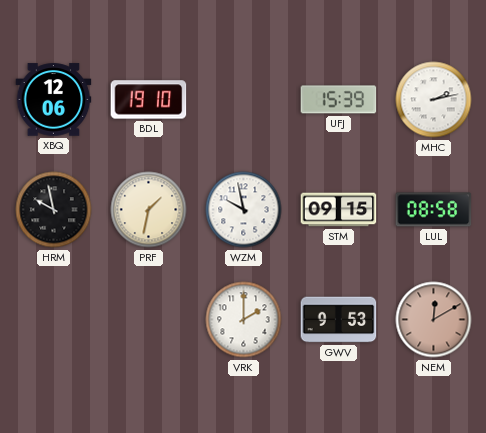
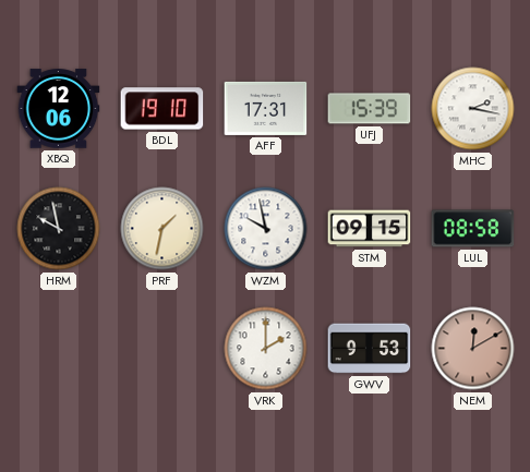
AFF: none -> 17:31
MHC: 2:13 -> 2:17
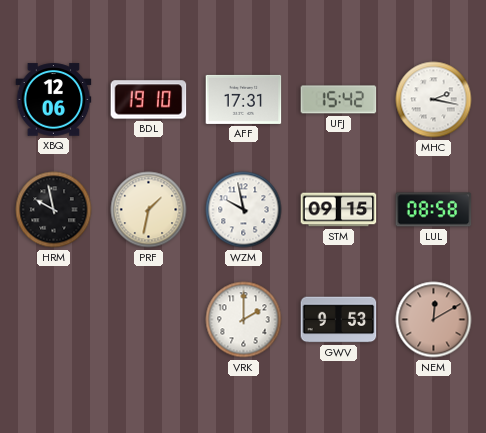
UFJ: 15:39 -> 15:42
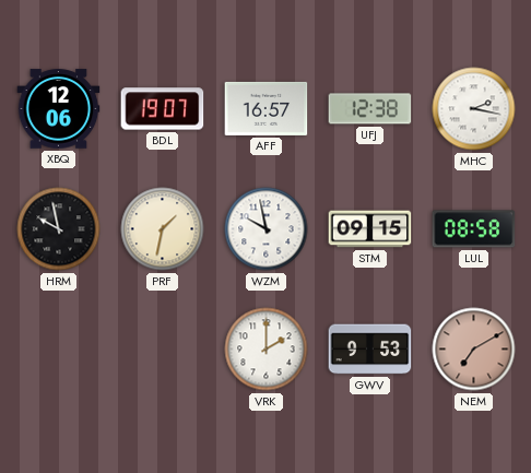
BDL: 19:10 -> 19:07
AFF: 17:31 -> 16:57
UFJ: 15:42 -> 12:38
NEM: 12:10 -> 7:10
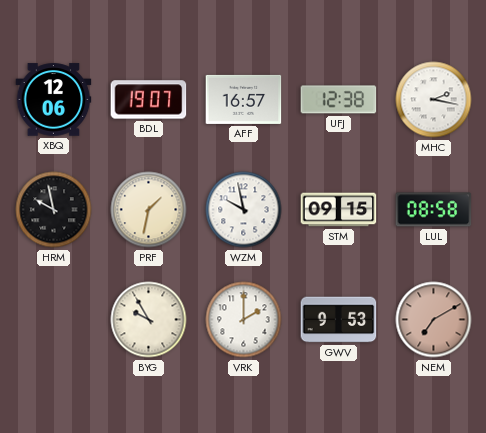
BYG: none -> 9:55
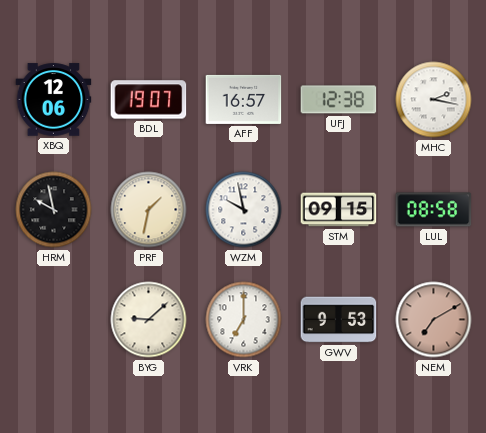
BYG: 9:55 -> 9:08
VRK: 2:00 -> 7:00
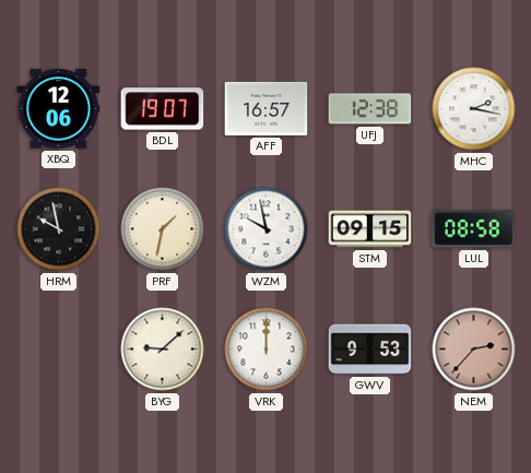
VRK: 7:00 -> 12:00
NEM: 7:10 -> 2:37
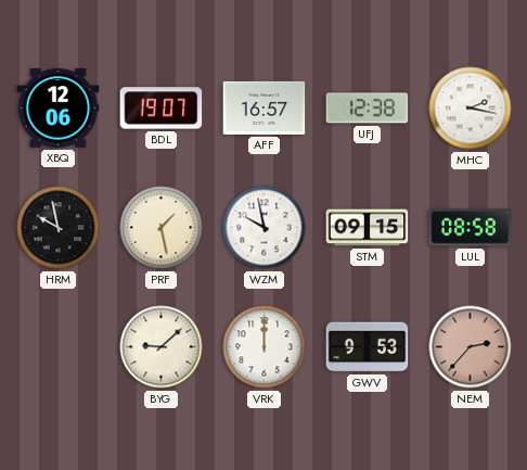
PRF: 1:32 -> 1:28
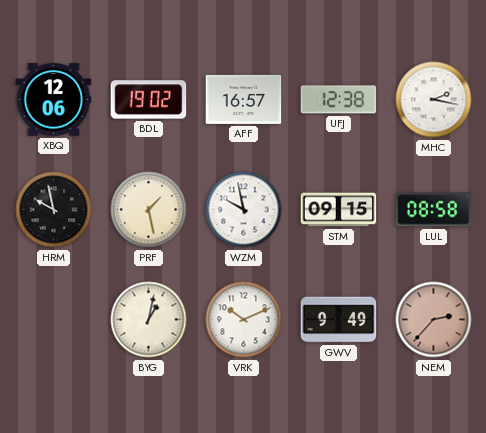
BDL: 19:07 -> 19:02
BYG: 9:08 -> 1:02
VRK: 12:00 -> 10:11
GWV: 9:53 -> 9:49
